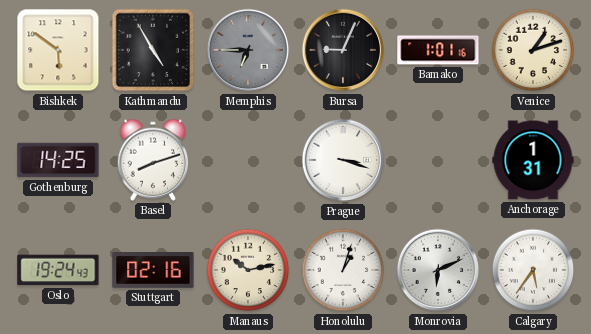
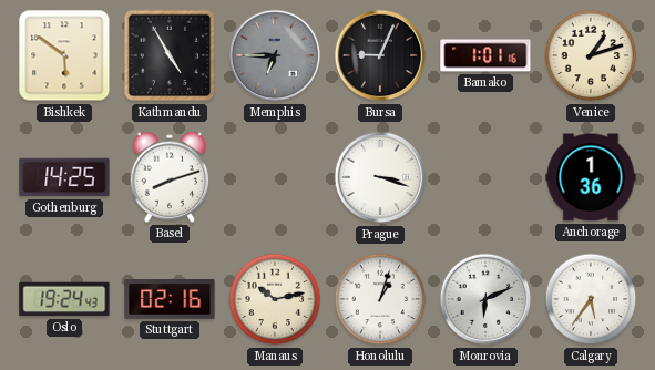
Anchorage: 1:31 -> 1:36
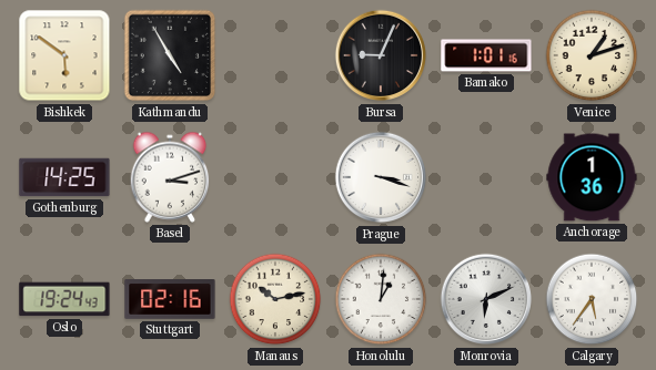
Memphis: 6:45 -> none
Basel: 8:12 -> 3:12
Honolulu: 1:03 -> 1:01
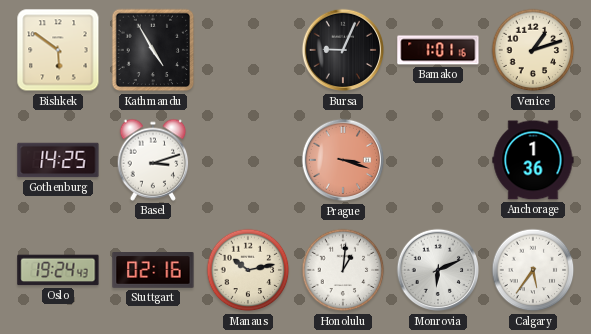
Prague dial: white -> salmon
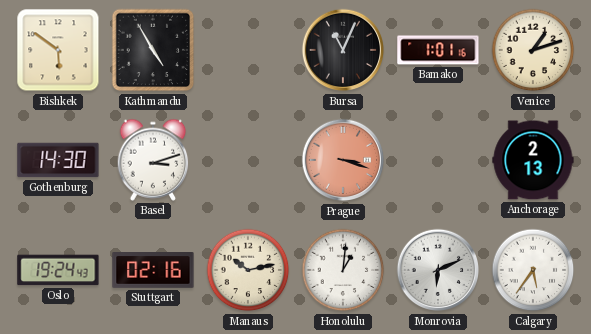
Bursa: 9:04 -> 11:04
Gothenburg: 14:25 -> 14:30
Anchorage: 1:36 -> 2:13
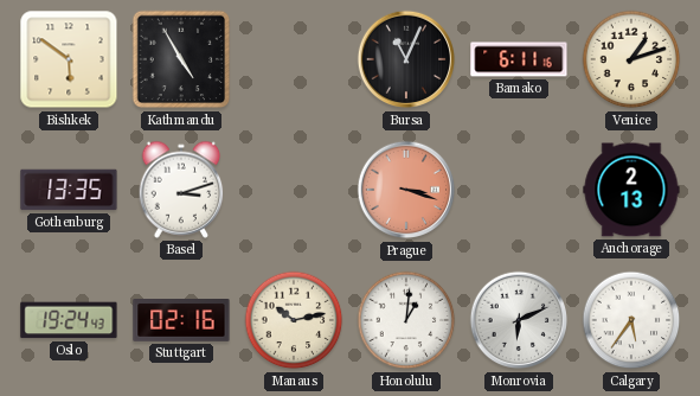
Bamako: 1:01 -> 6:11
Gothenburg: 14:30 -> 13:35
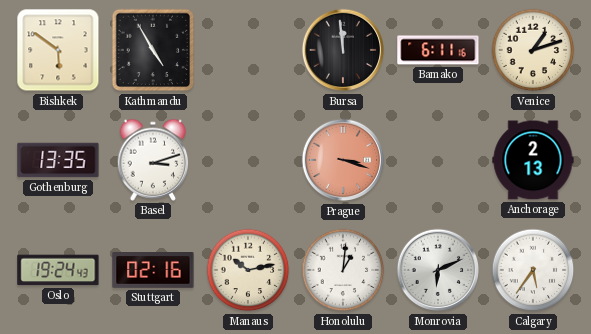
Bursa: 11:04 -> 11:59
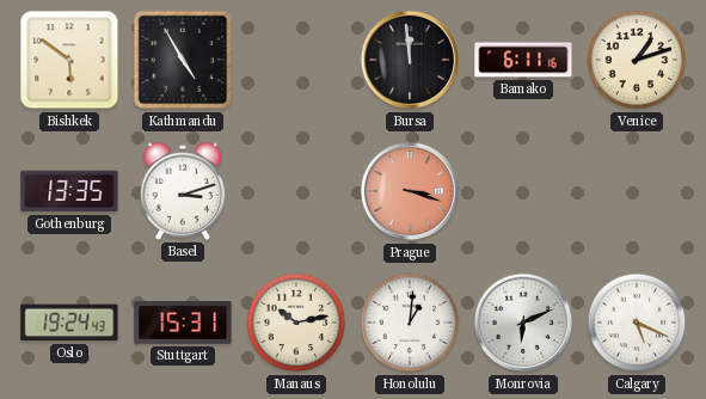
Anchorage: 2:13 -> none
Stuttgart: 02:16 -> 15:31
Calgary: 5:36 -> 5:19
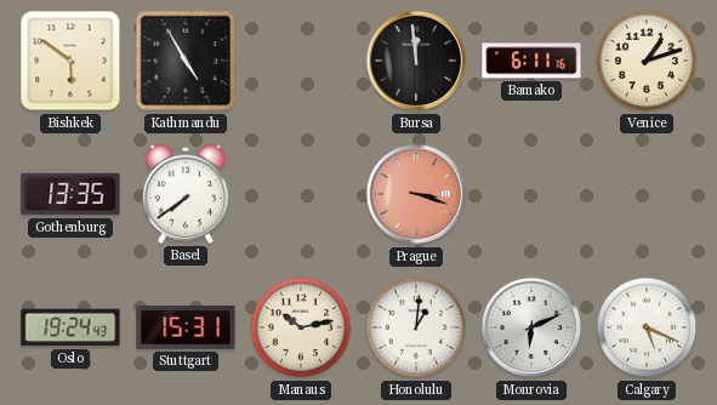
Basel: 3:12 -> 7:39
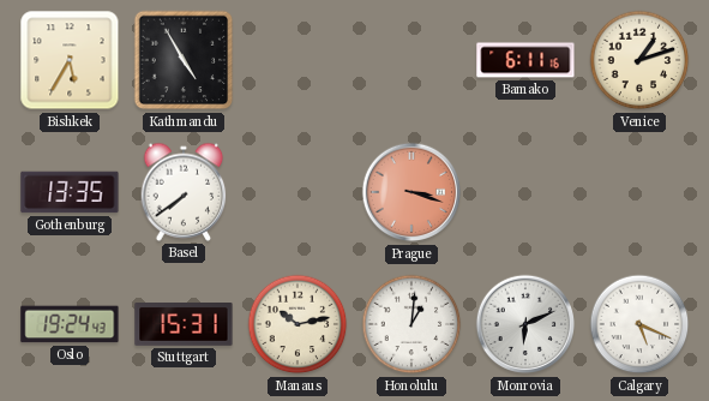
Bishkek: 5:51 -> 5:35
Bursa: 11:59 -> none
